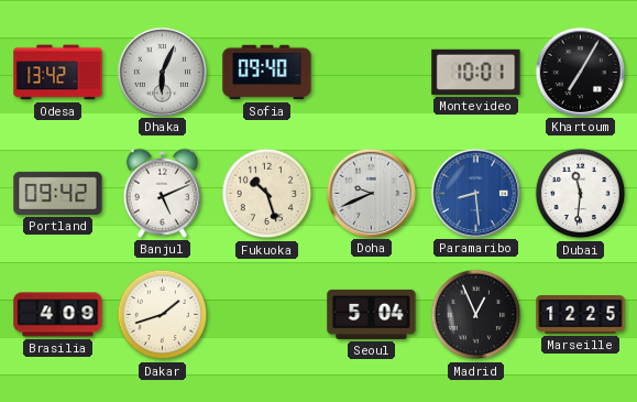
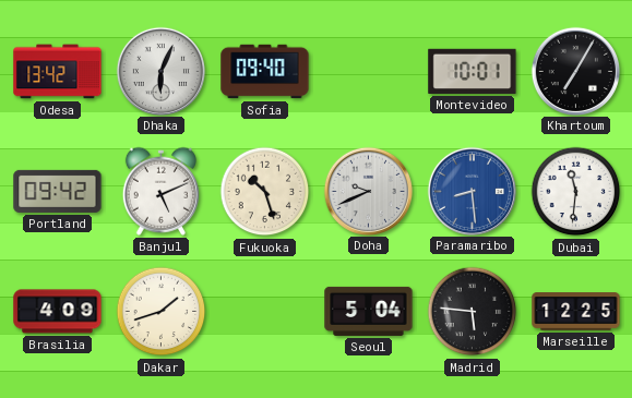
Madrid: 12:56 -> 5:46
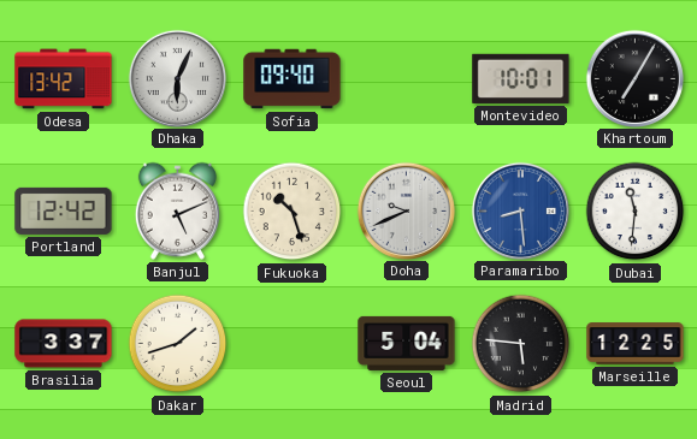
Portland: 09:42 -> 12:42
Brasilia: 4:09 -> 3:37
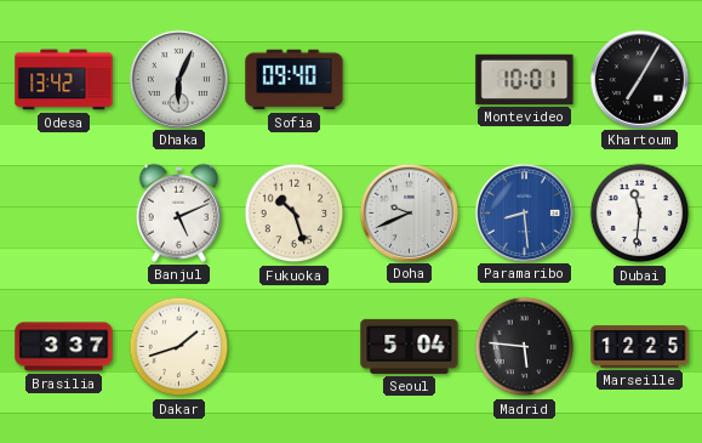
Portland: 12:42 -> none
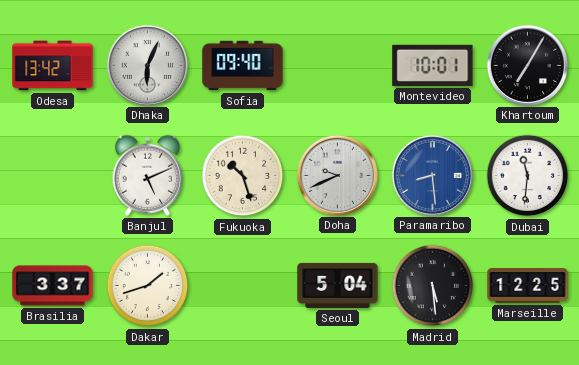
Madrid: 5:46 -> 5:29
